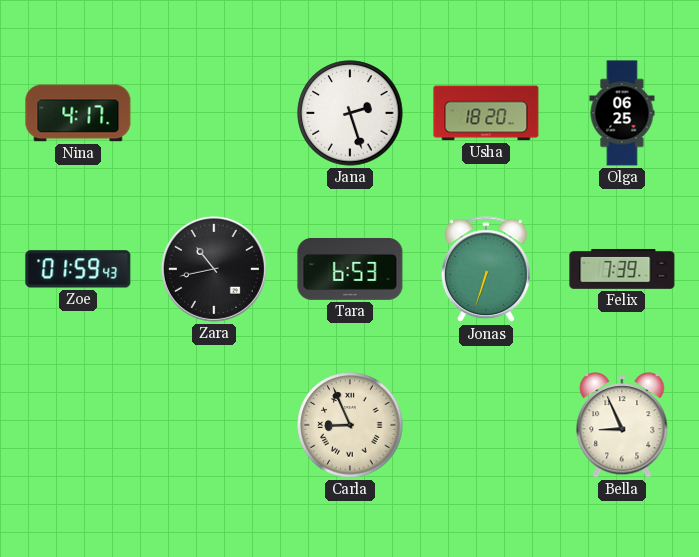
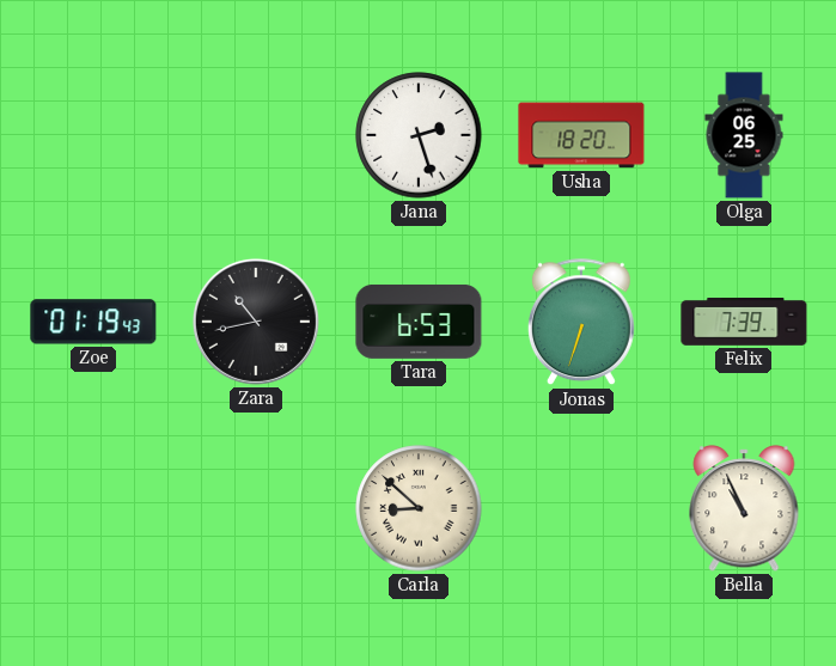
Nina: 4:17 -> none
Zoe: 01:59 -> 01:19
Carla: 8:56 -> 8:52
Bella: 8:56 -> 10:56
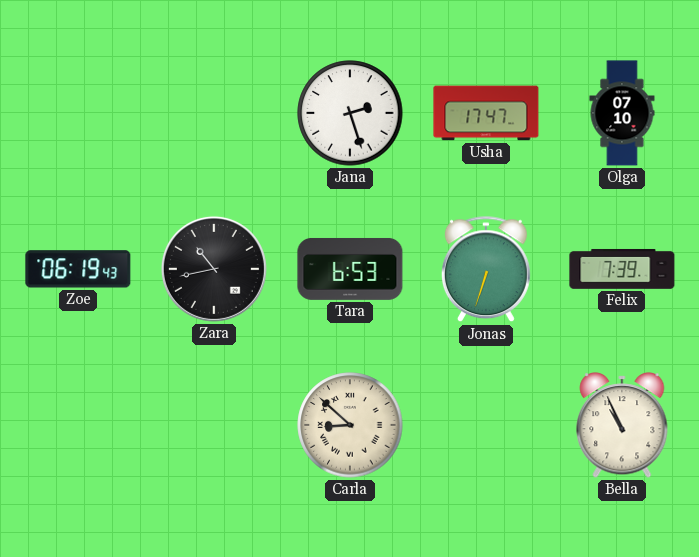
Usha: 18:20 -> 17:47
Olga: 06:25 -> 07:10
Zoe: 01:19 -> 06:19
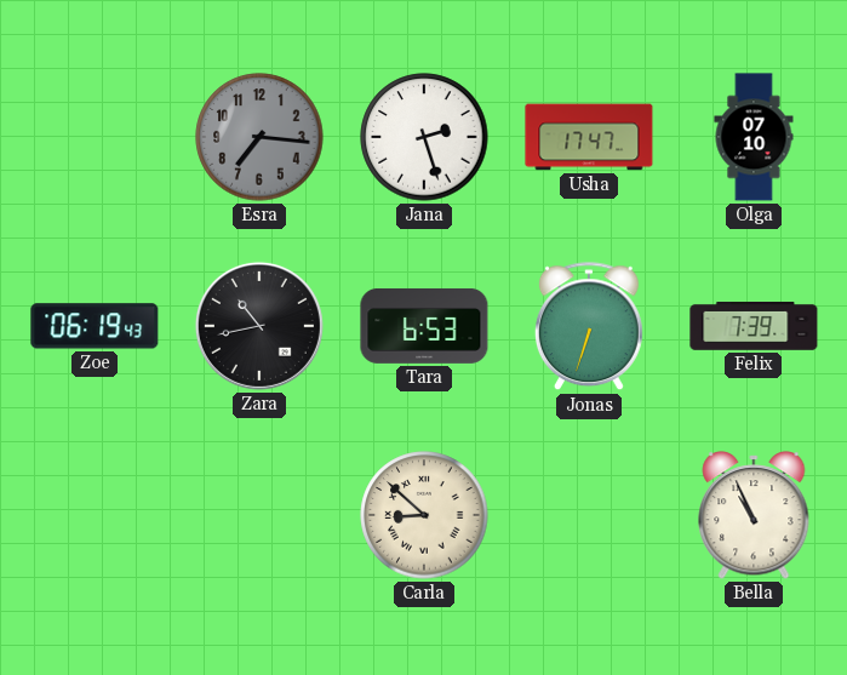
Esra: none -> 7:16
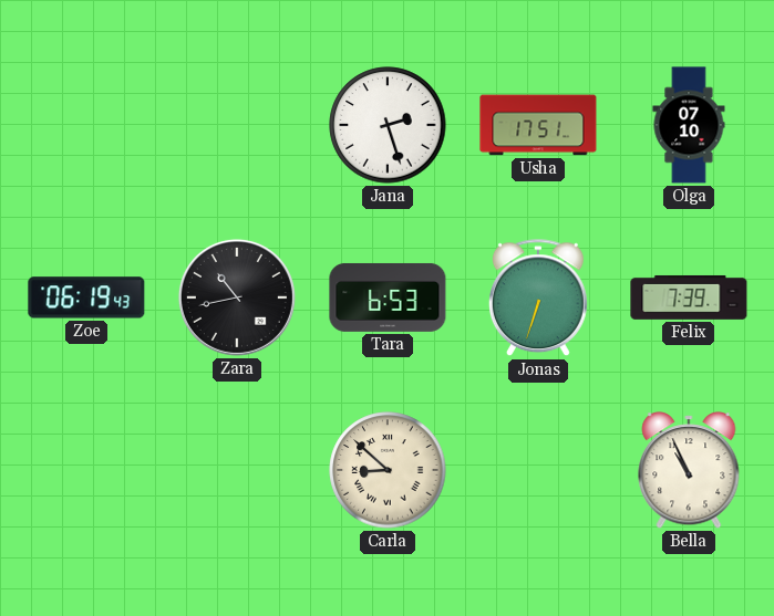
Esra: 7:16 -> none
Usha: 17:47 -> 17:51
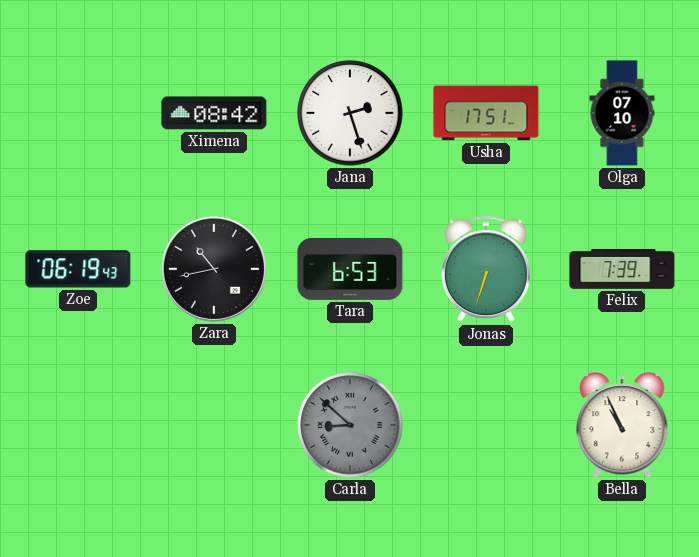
Ximena: none -> 08:42
Carla dial: cream -> grey
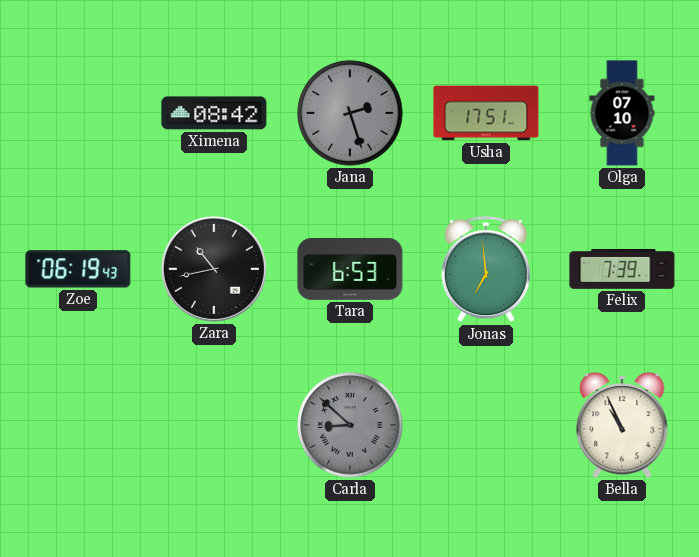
Jana dial: white -> grey
Jonas: 6:33 -> 6:59
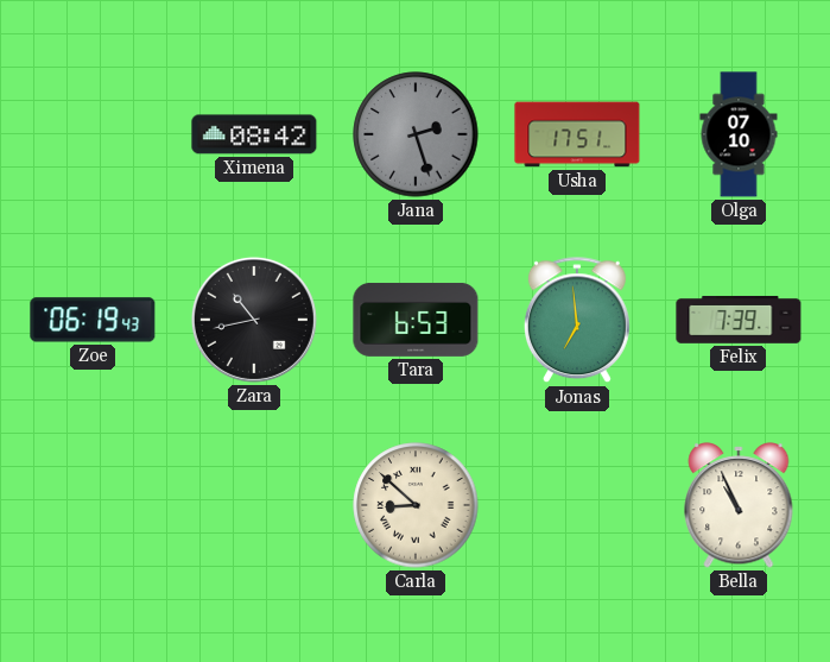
Carla dial: grey -> cream
